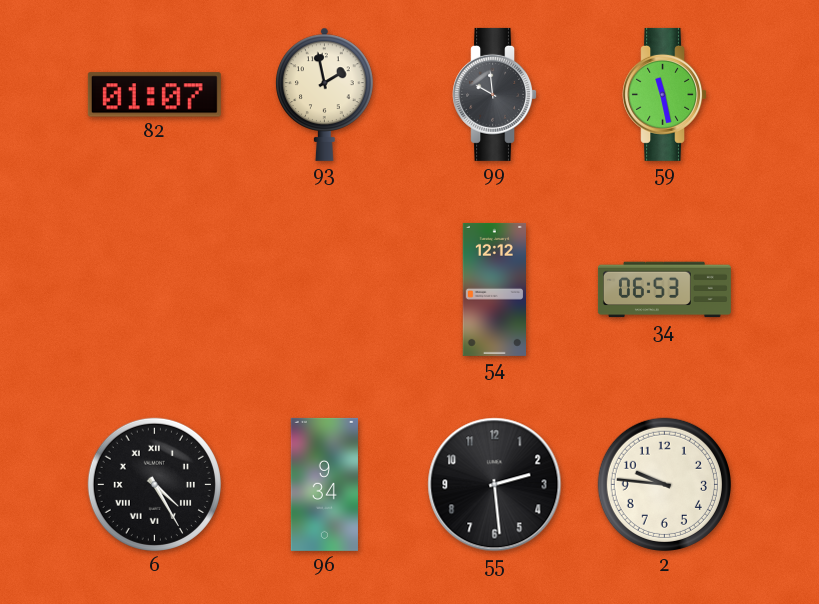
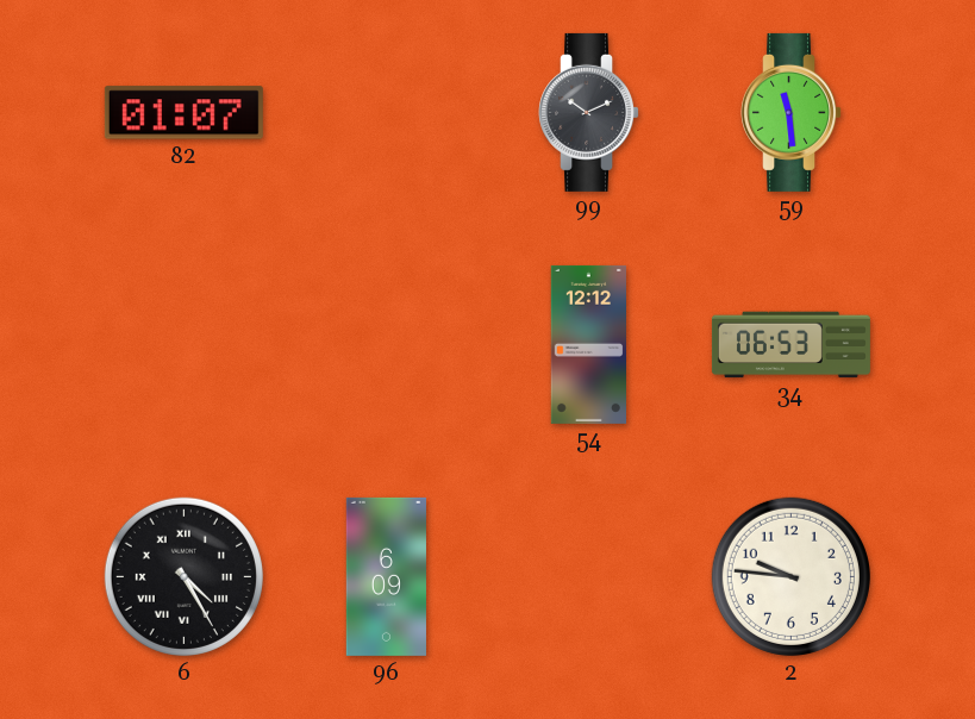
93: 1:58 -> none
99: 9:59 -> 10:11
59: 11:28 -> 11:29
96: 9:34 -> 6:09
55: 2:29 -> none
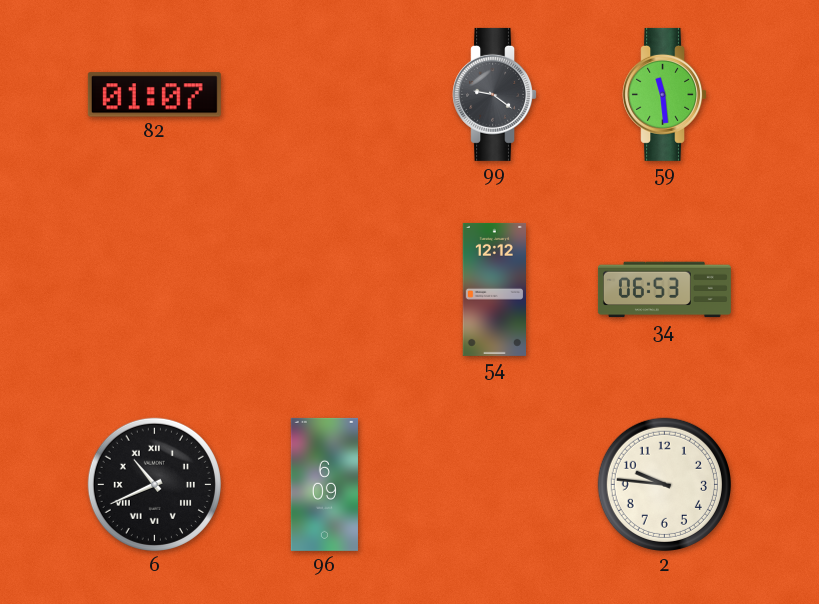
99: 10:11 -> 9:21
6: 4:25 -> 10:41
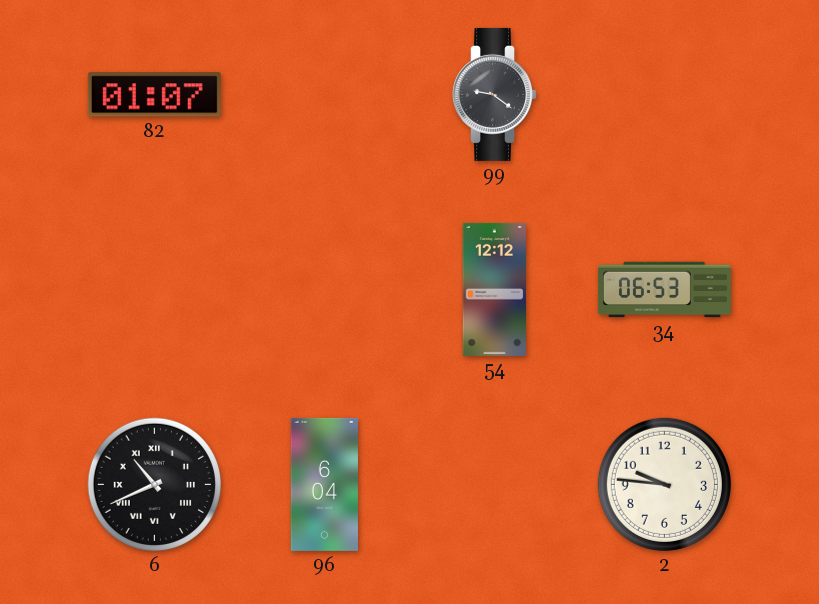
59: 11:29 -> none
96: 6:09 -> 6:04
